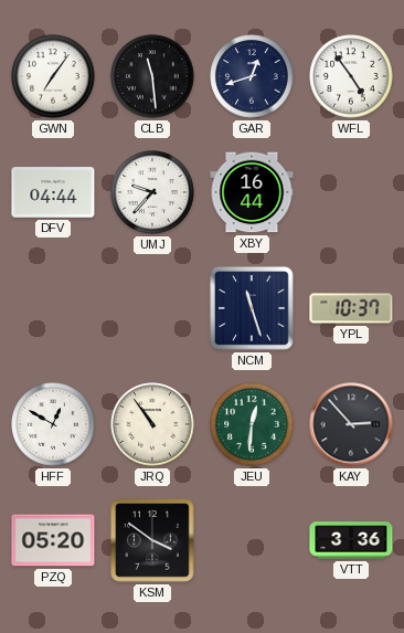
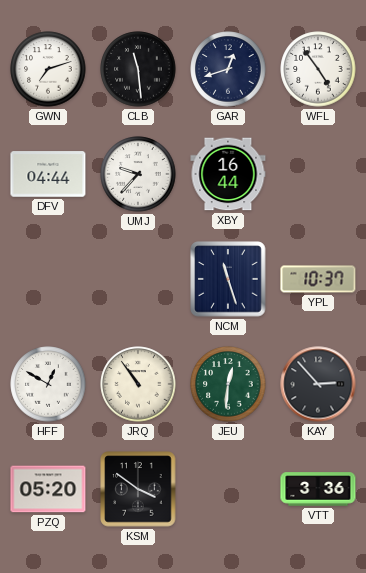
GWN: 7:06 -> 7:12
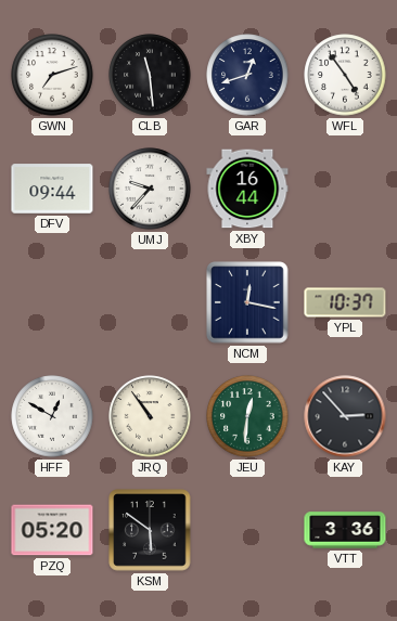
DFV: 04:44 -> 09:44
NCM: 11:27 -> 12:17
KSM: 3:51 -> 5:51
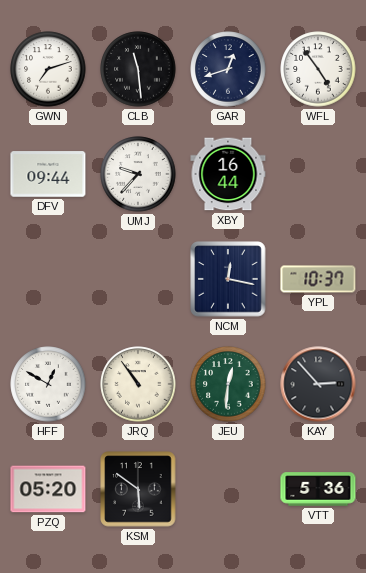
VTT: 3:36 -> 5:36
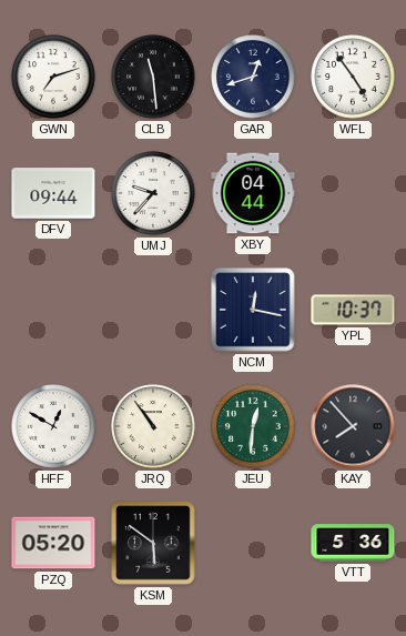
XBY: 16:44 -> 04:44
KAY: 2:53 -> 7:53
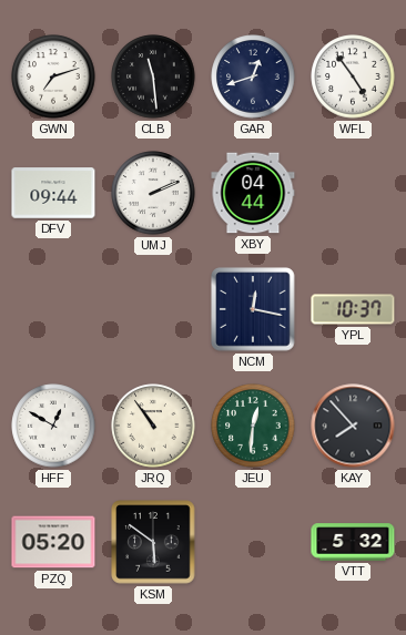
UMJ: 9:37 -> 2:11
VTT: 5:36 -> 5:32
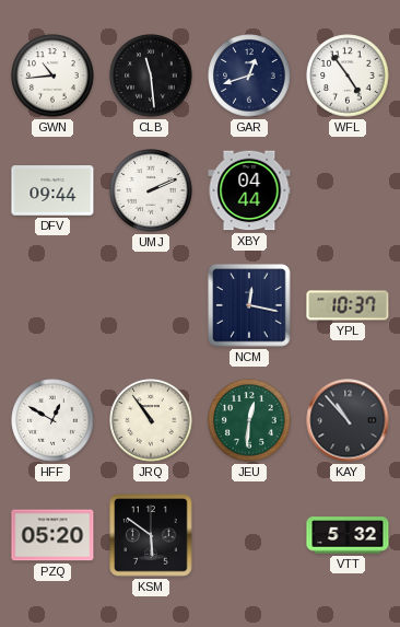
GWN: 7:12 -> 10:44
KAY: 7:53 -> 10:53
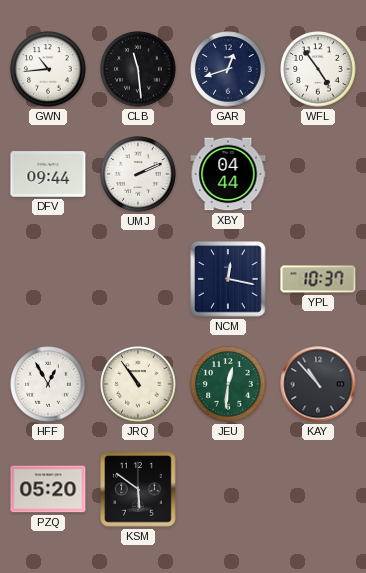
HFF: 12:50 -> 12:55
VTT: 5:32 -> none
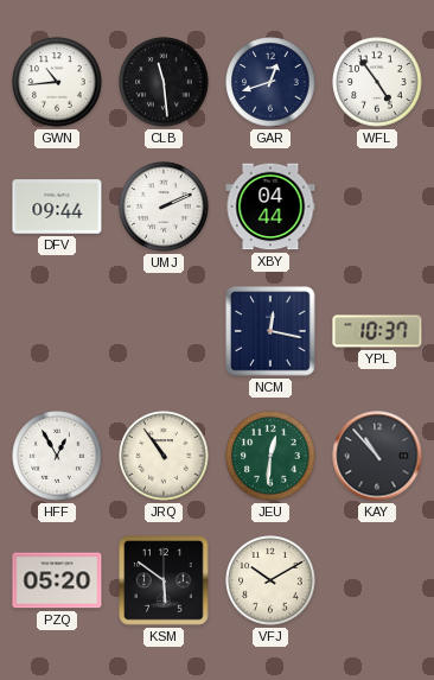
VFJ: none -> 10:10
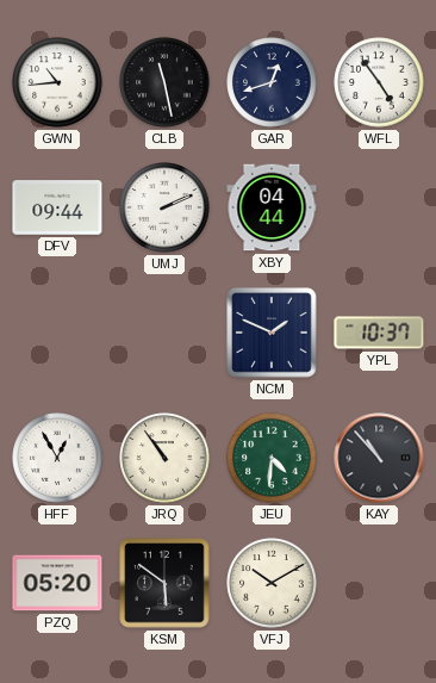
CLB: 11:29 -> 11:28
NCM: 12:17 -> 1:49
JEU: 12:31 -> 4:31
